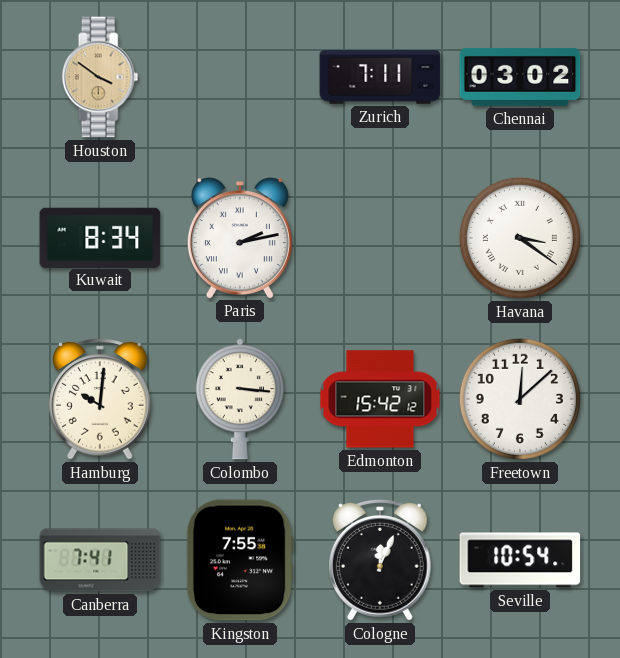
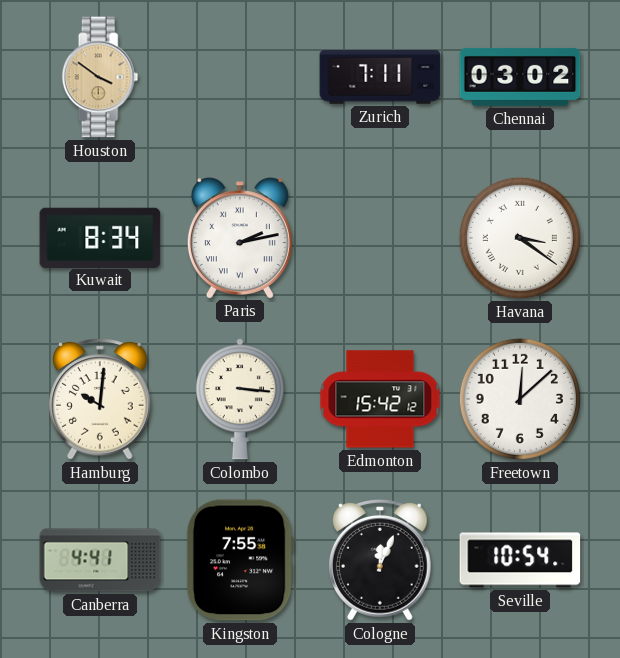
Canberra: 7:41 -> 4:41
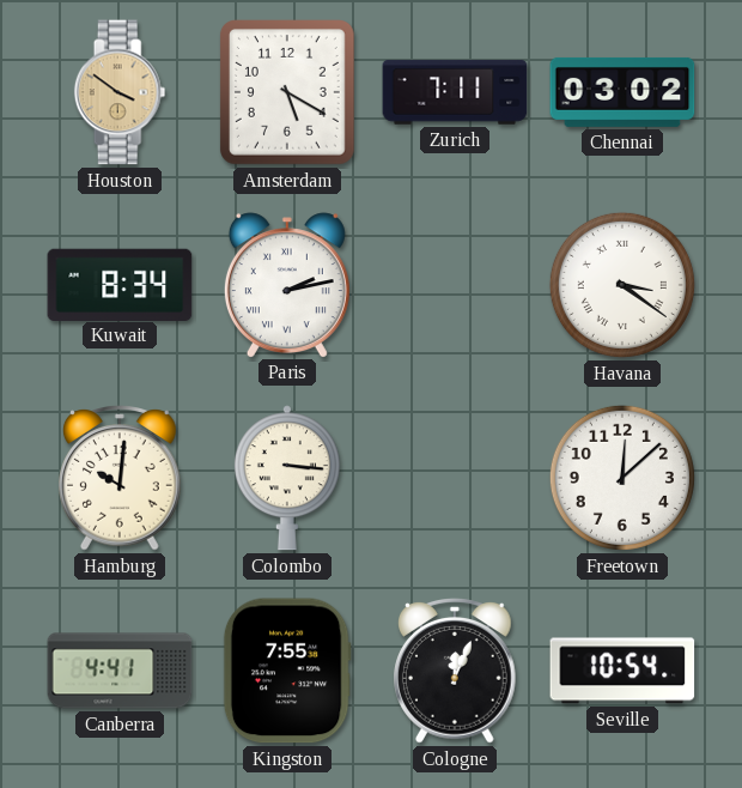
Amsterdam: none -> 5:20
Edmonton: 15:42 -> none
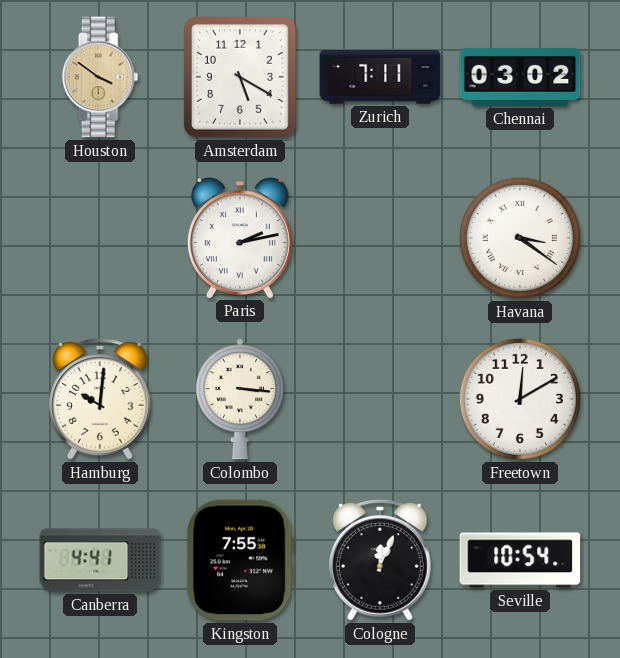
Kuwait: 8:34 -> none
Freetown: 12:08 -> 12:10
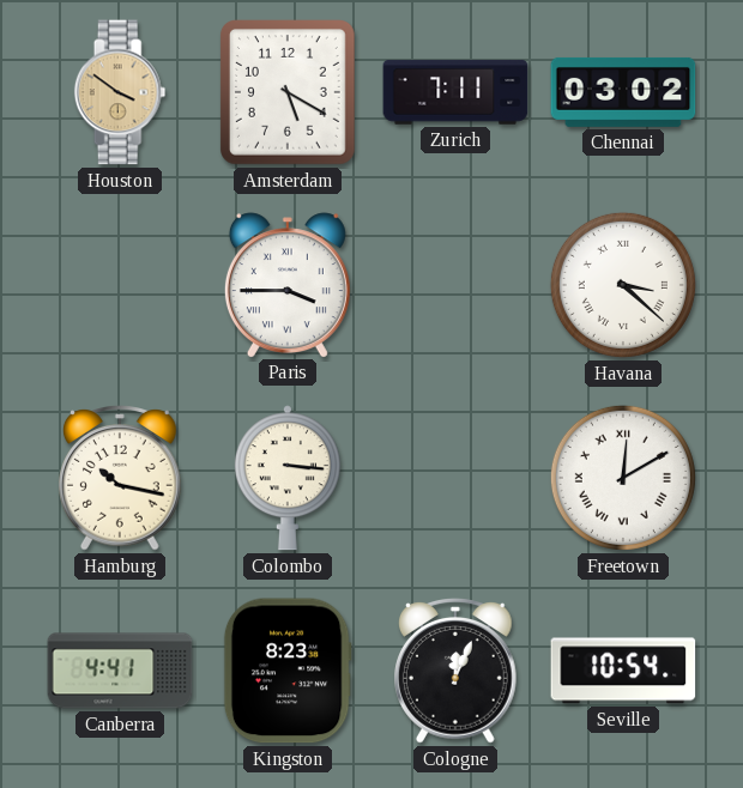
Paris: 2:13 -> 3:45
Havana: 3:21 -> 3:22
Hamburg: 10:01 -> 10:17
Freetown numerals: Arabic -> Roman
Kingston: 7:55 -> 8:23
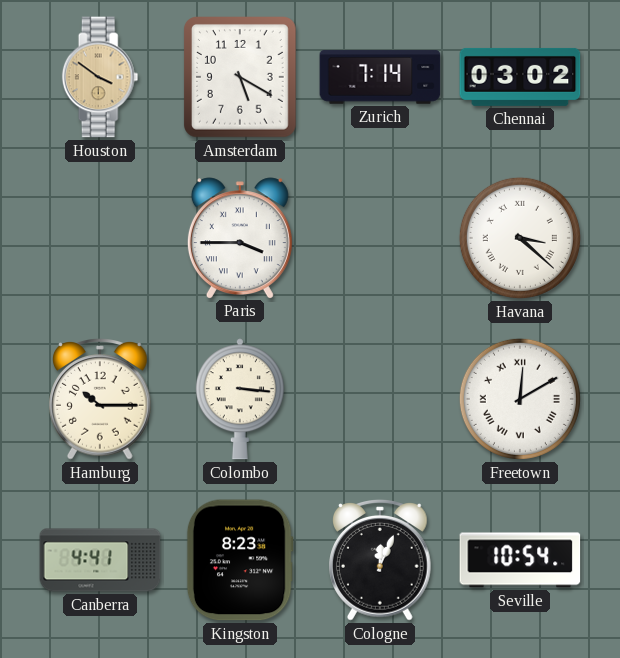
Zurich: 7:11 -> 7:14
Hamburg: 10:17 -> 10:15
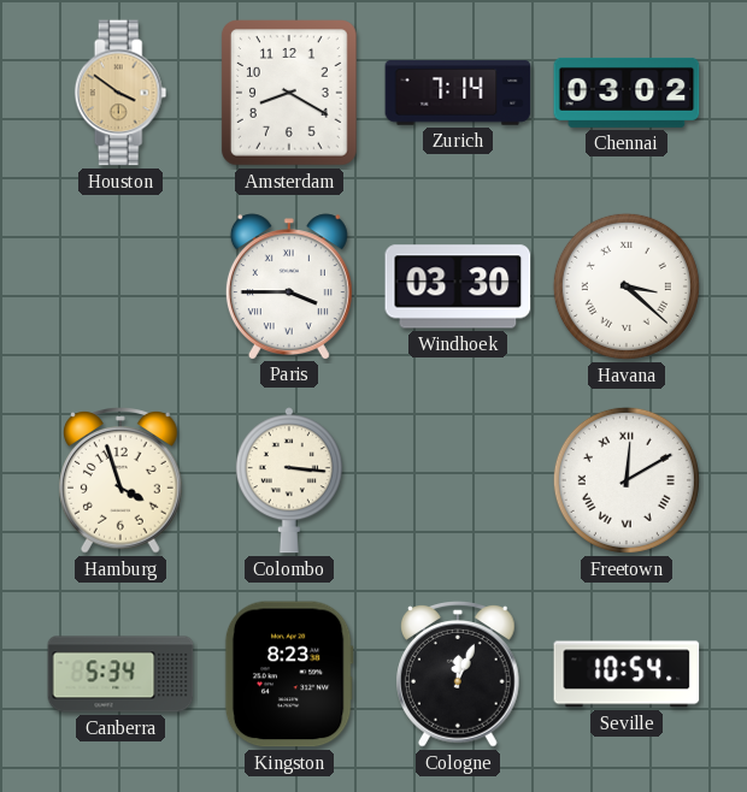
Amsterdam: 5:20 -> 8:20
Windhoek: none -> 03:30
Hamburg: 10:15 -> 3:57
Canberra: 4:41 -> 5:34
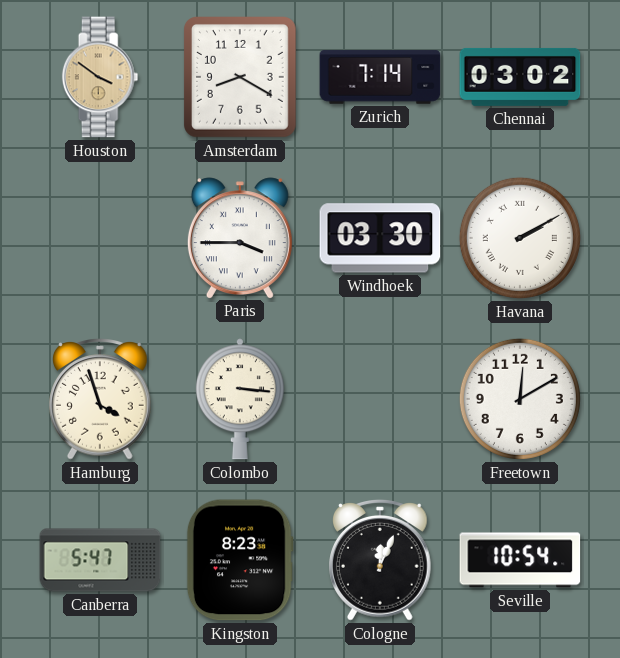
Havana: 3:22 -> 2:10
Freetown numerals: Roman -> Arabic
Canberra: 5:34 -> 5:47
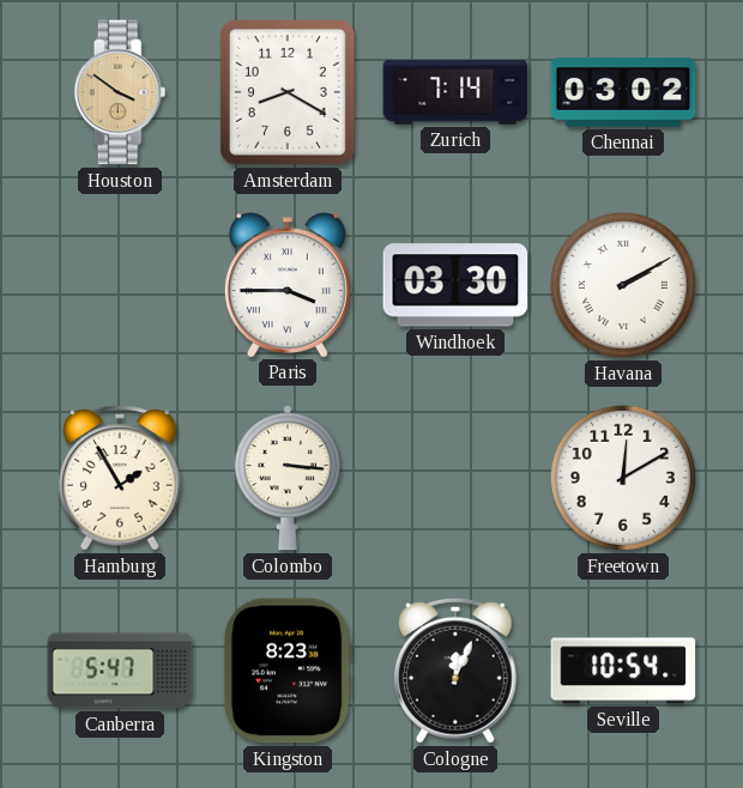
Hamburg: 3:57 -> 1:55
